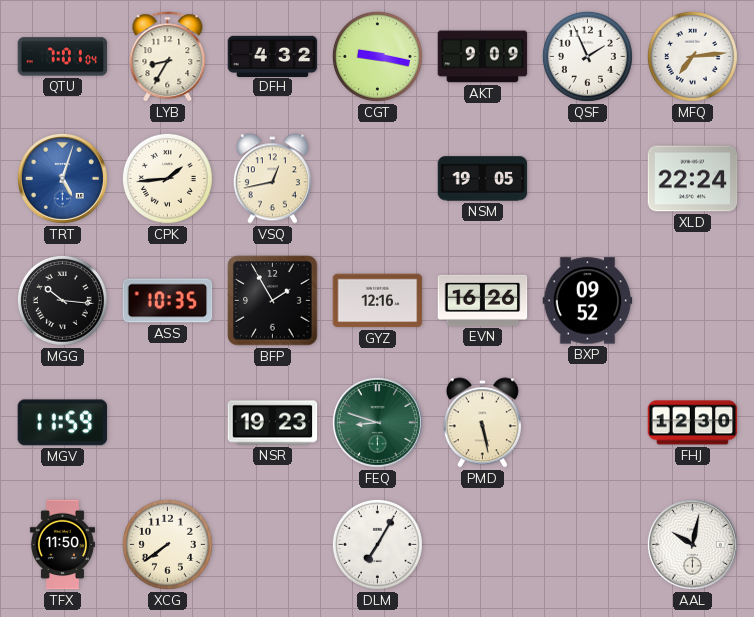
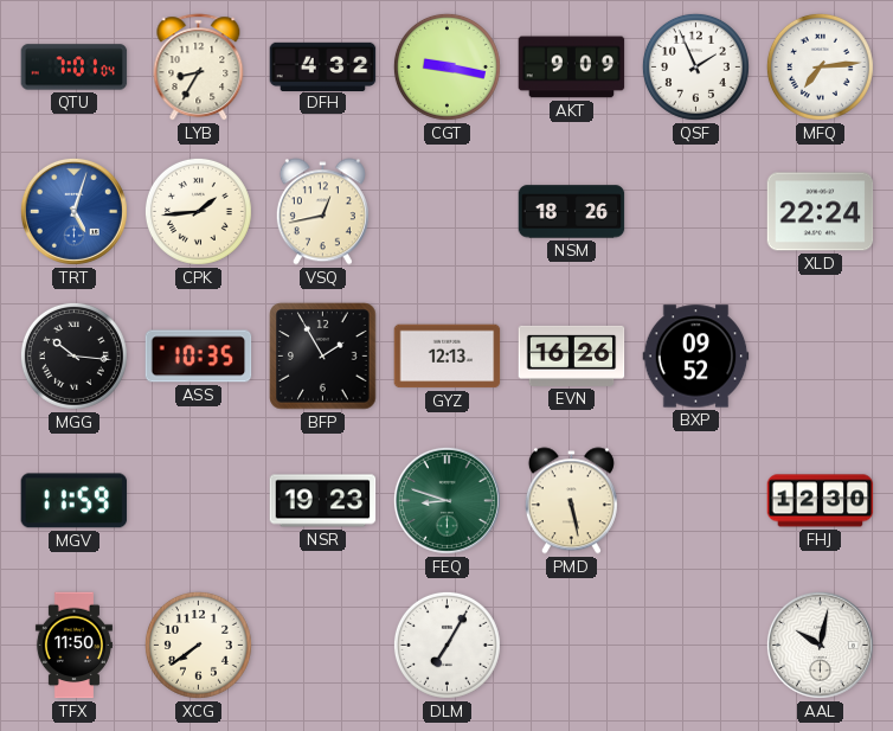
NSM: 19:05 -> 18:26
GYZ: 12:16 -> 12:13
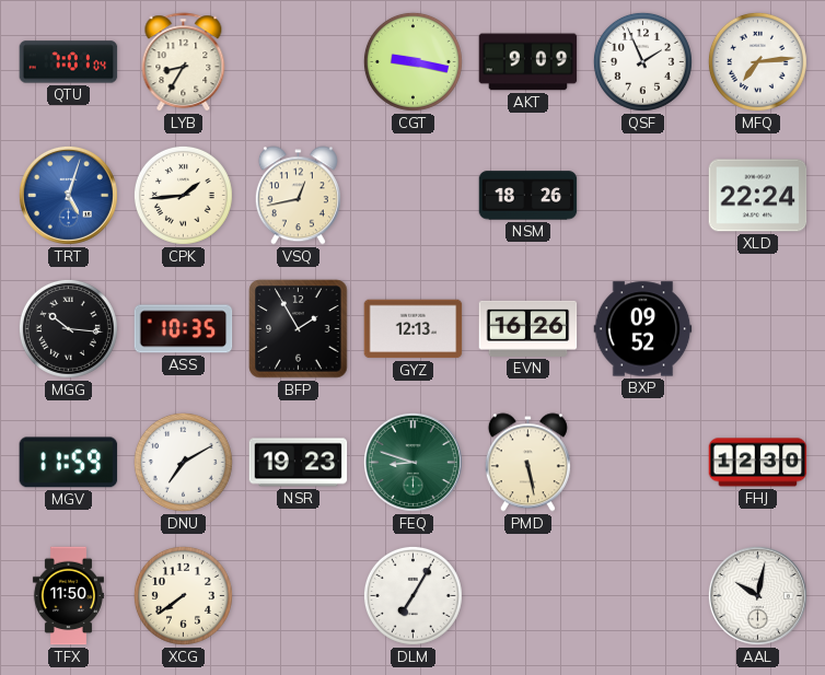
DFH: 4:32 -> none
DNU: none -> 7:10
